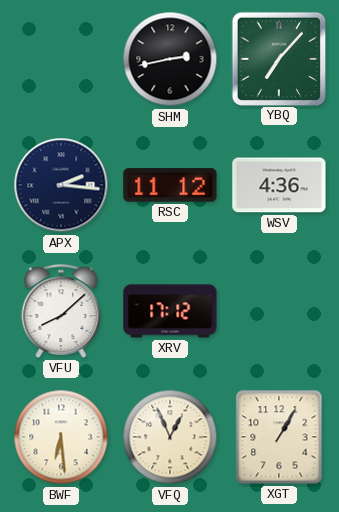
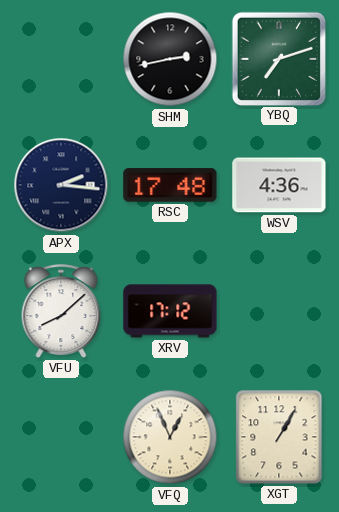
YBQ: 7:07 -> 7:12
RSC: 11:12 -> 17:48
BWF: 6:29 -> none
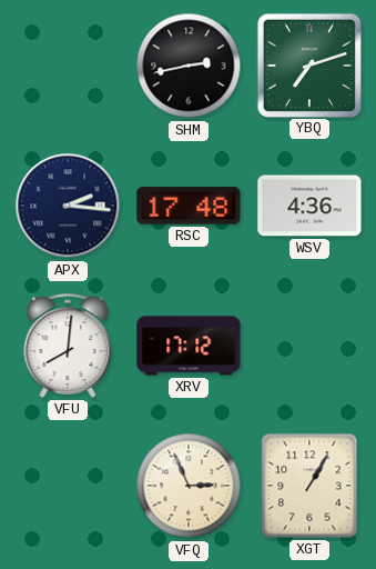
VFU: 8:08 -> 8:01
VFQ: 12:56 -> 2:56
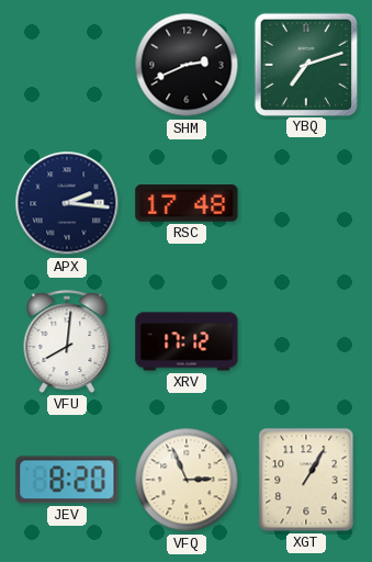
SHM: 2:43 -> 2:41
WSV: 4:36 -> none
JEV: none -> 8:20
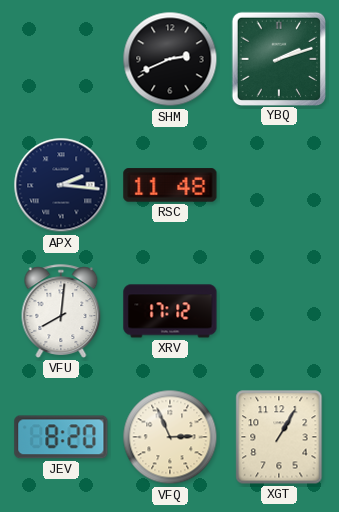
YBQ: 7:12 -> 2:12
RSC: 17:48 -> 11:48
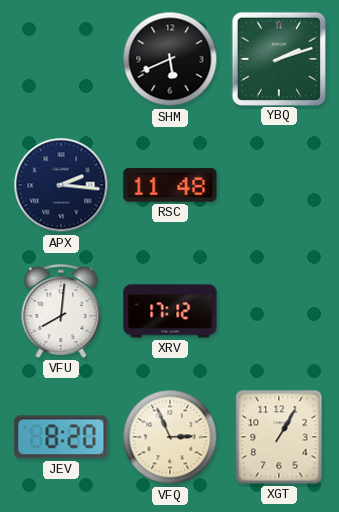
SHM: 2:41 -> 5:41
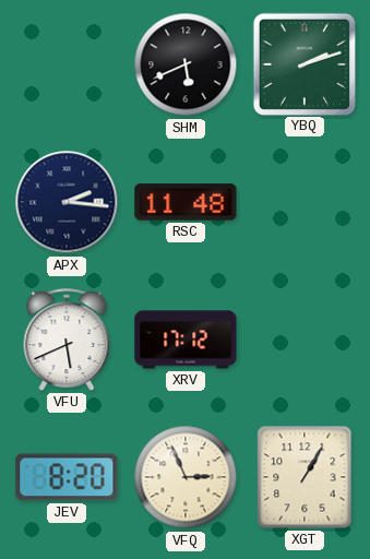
VFU: 8:01 -> 5:41
